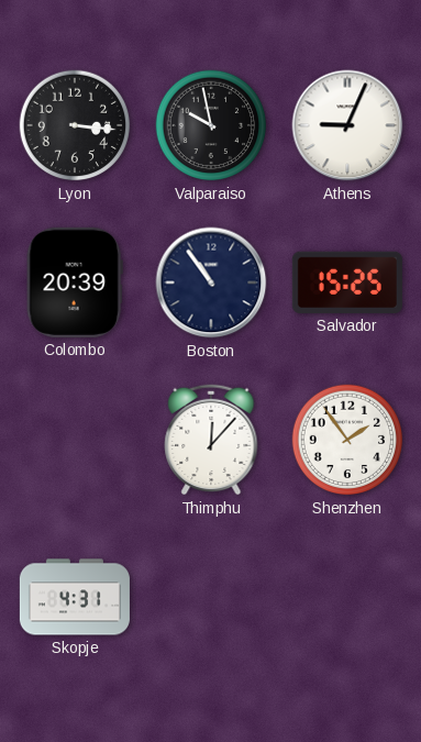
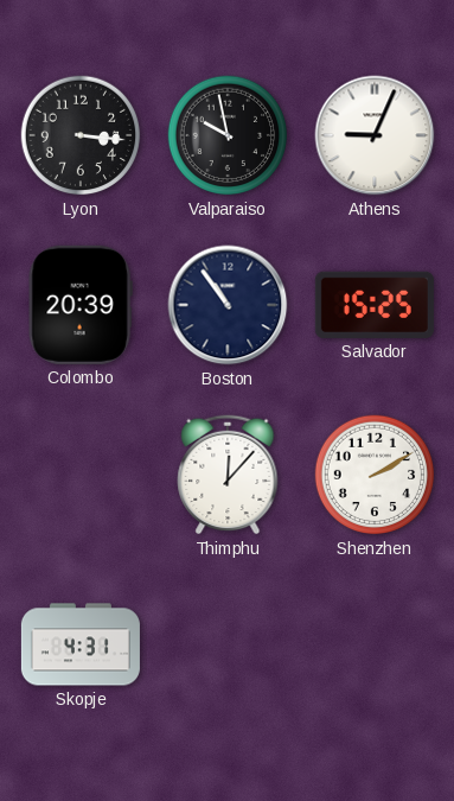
Shenzhen: 1:54 -> 2:10
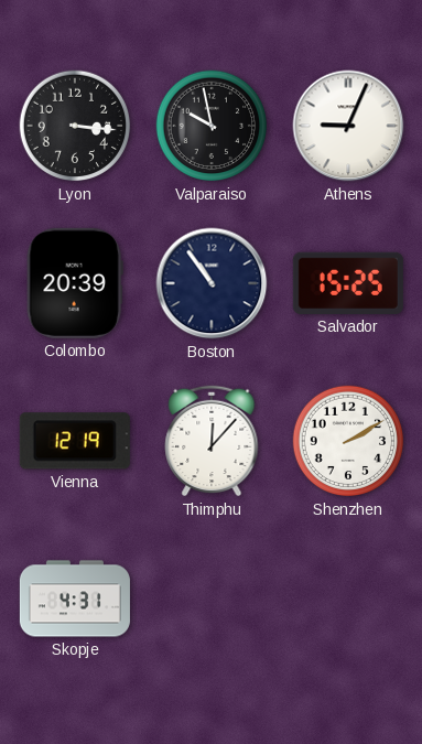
Vienna: none -> 12:19
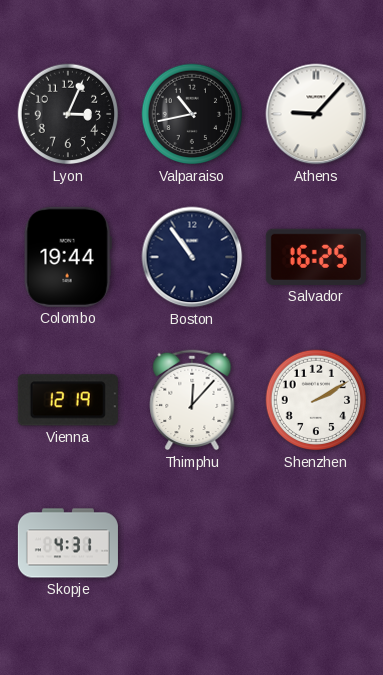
Lyon: 3:16 -> 3:04
Valparaiso: 9:58 -> 10:43
Athens: 9:04 -> 9:07
Colombo: 20:39 -> 19:44
Salvador: 15:25 -> 16:25
